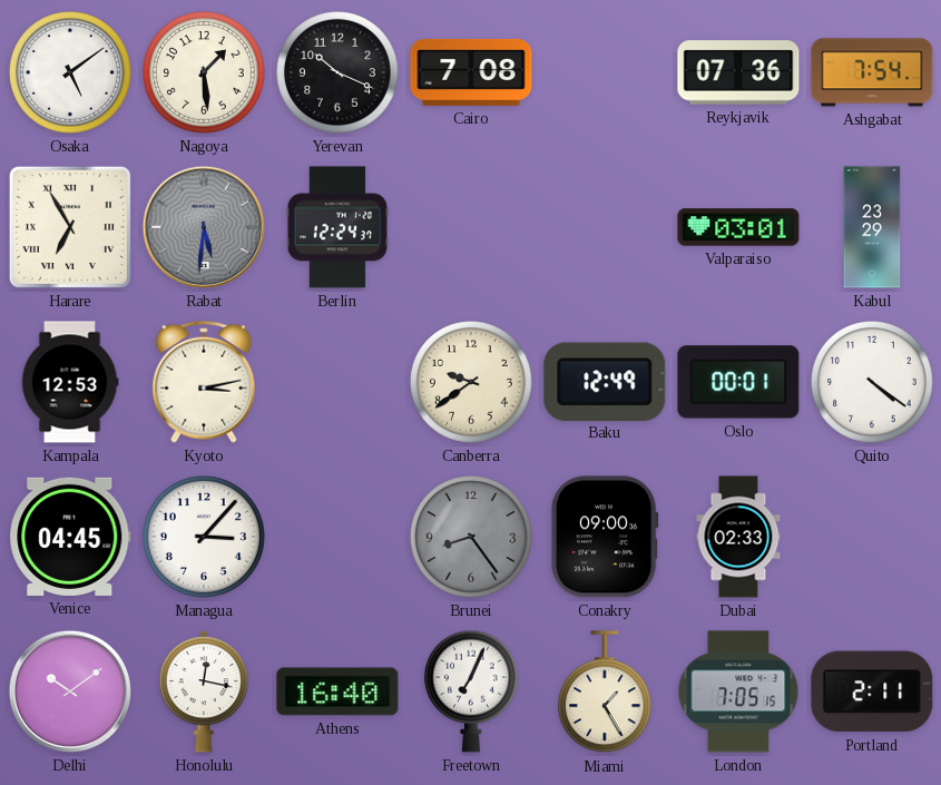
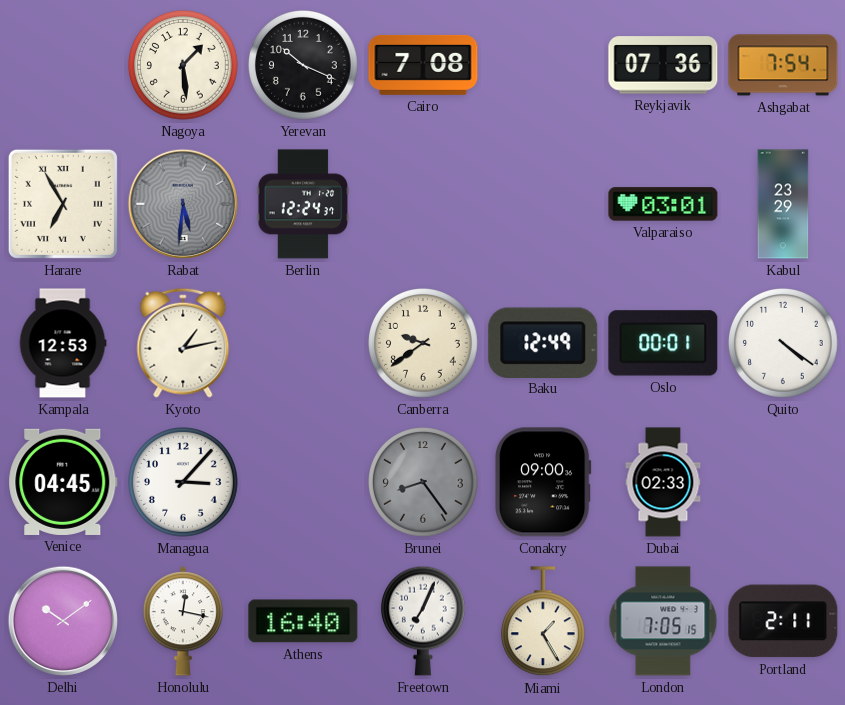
Osaka: 5:09 -> none
Kyoto: 3:13 -> 1:13
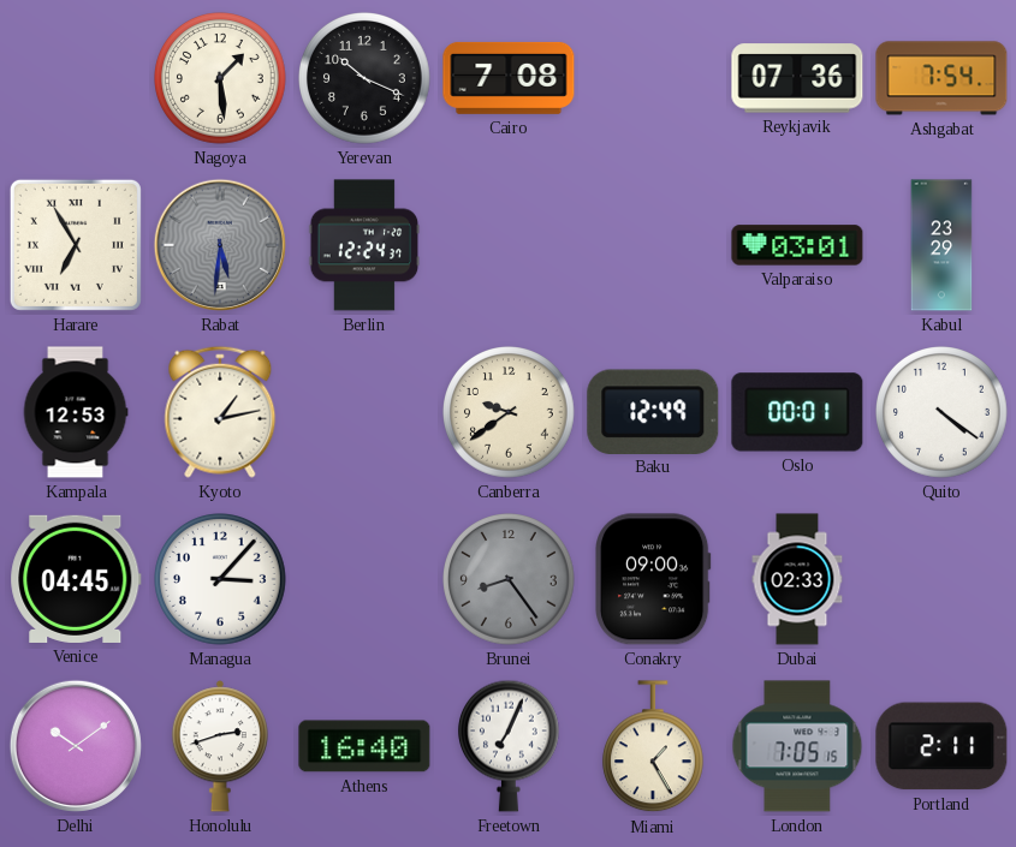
Honolulu: 12:17 -> 2:42
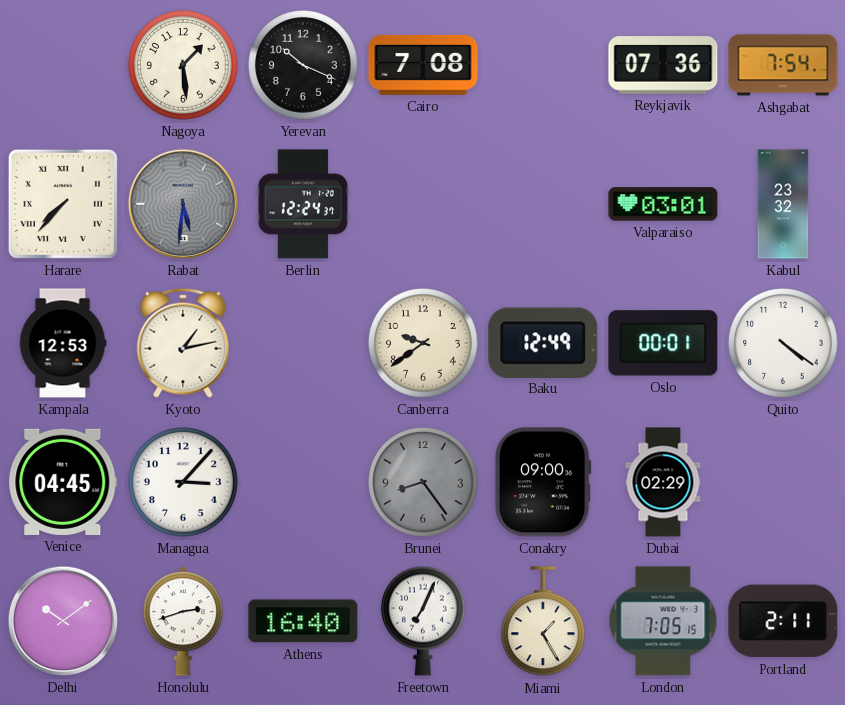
Harare: 6:55 -> 7:37
Kabul: 23:29 -> 23:32
Dubai: 02:33 -> 02:29
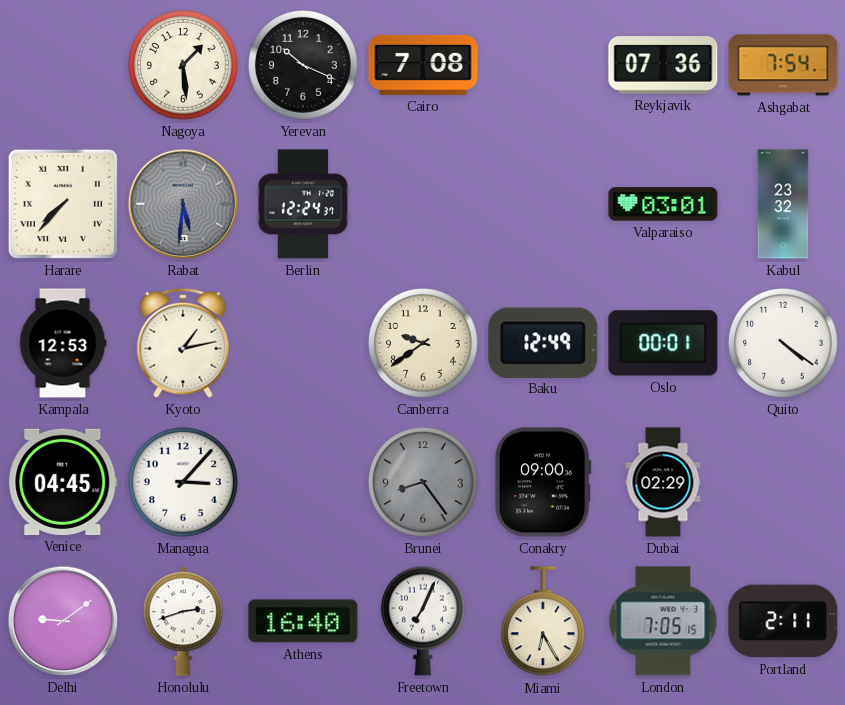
Delhi: 10:09 -> 9:09
Miami: 1:25 -> 6:25
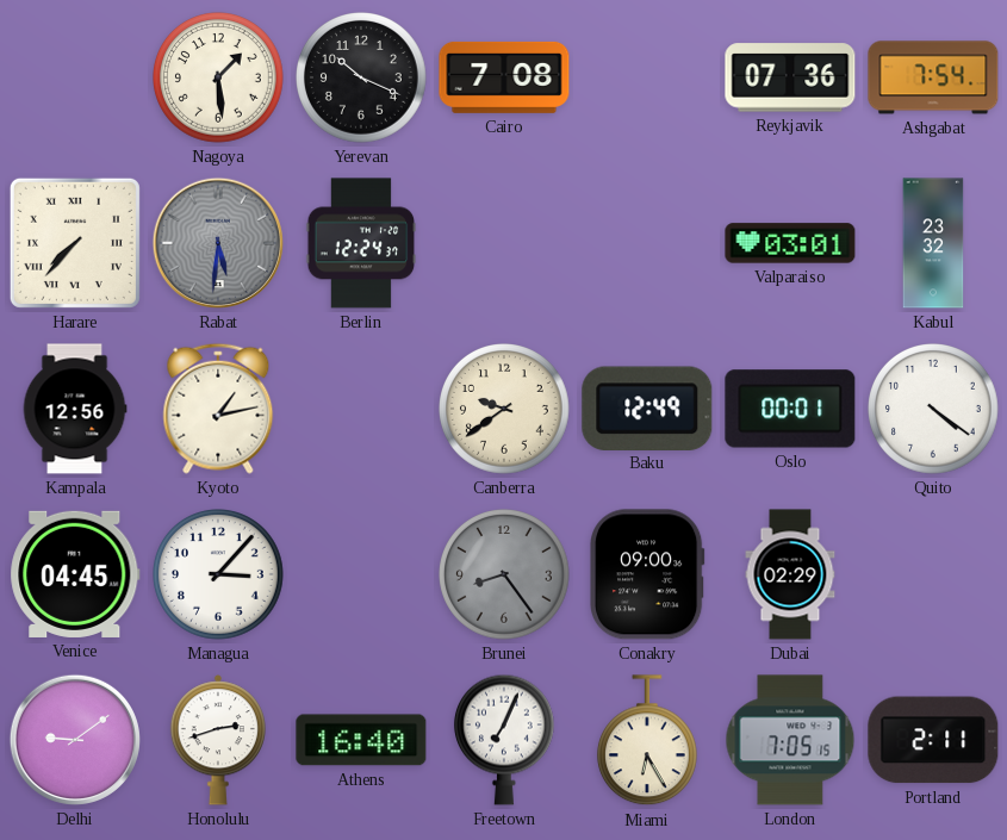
Kampala: 12:53 -> 12:56
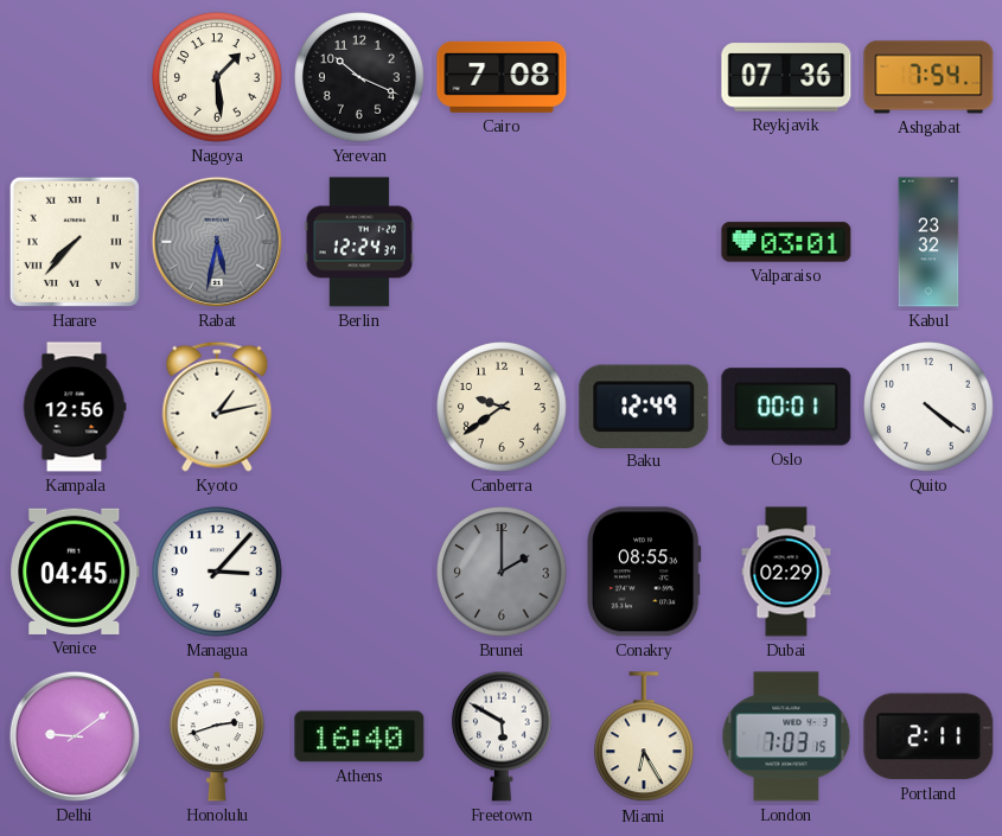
Rabat: 5:31 -> 5:32
Brunei: 8:24 -> 2:00
Conakry: 09:00 -> 08:55
Freetown: 7:04 -> 5:50
London: 7:05 -> 7:03
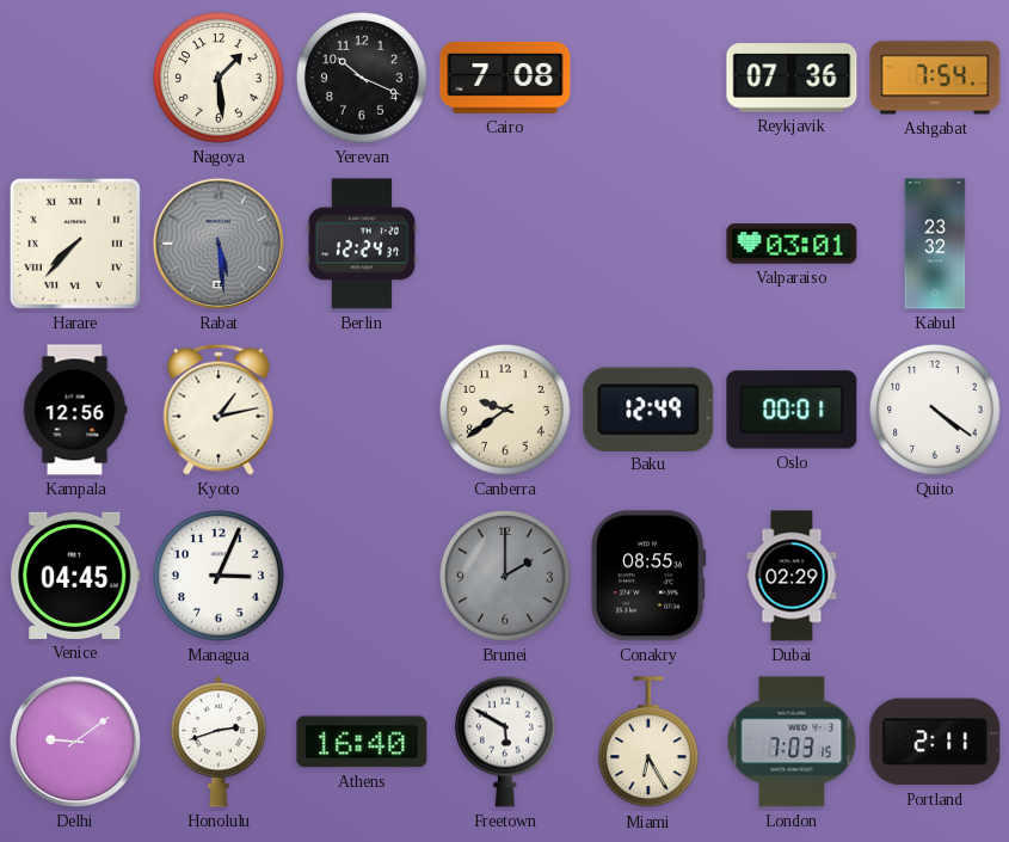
Rabat: 5:32 -> 5:29
Managua: 3:07 -> 3:04
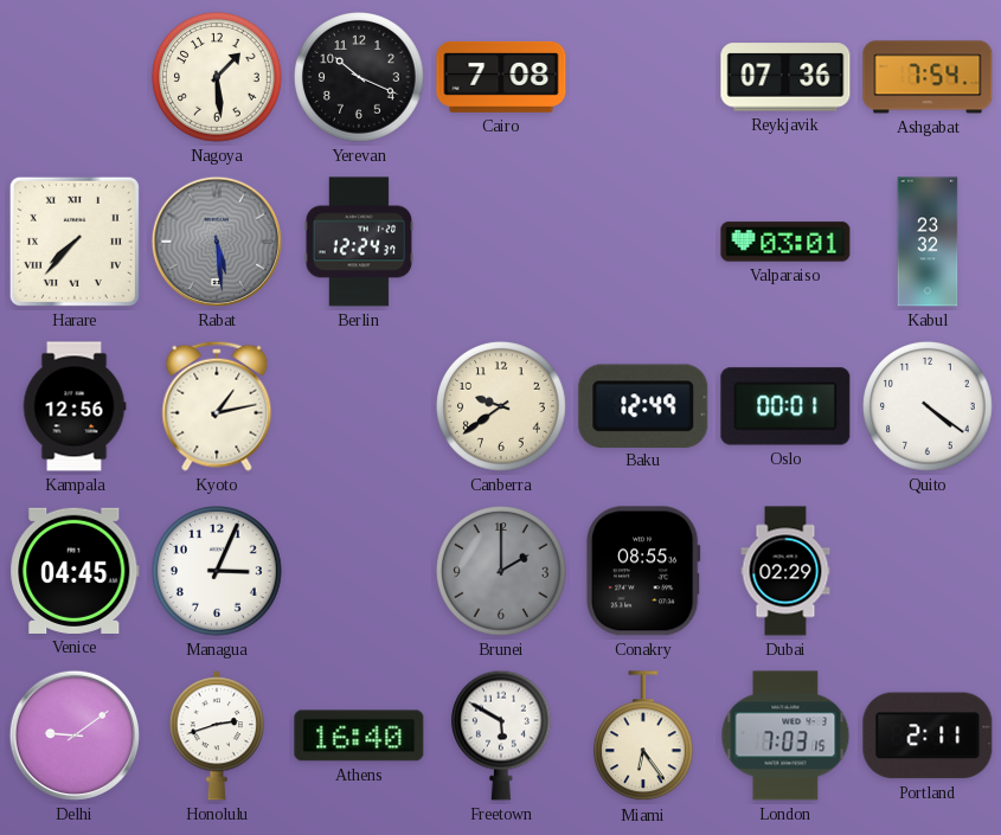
Miami: 6:25 -> 6:24
